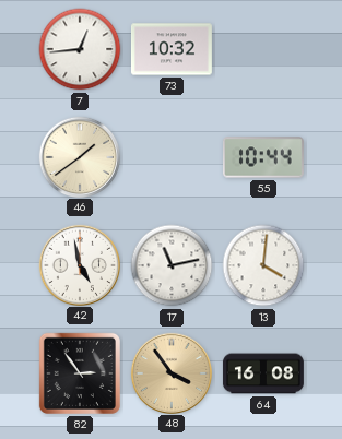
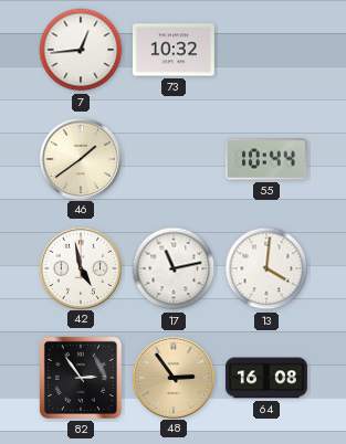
48: 3:54 -> 2:54
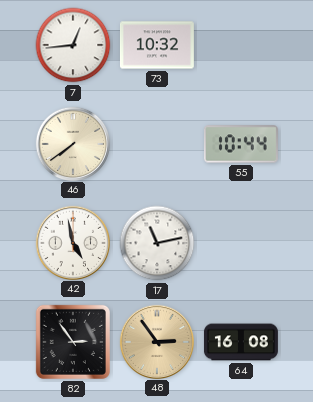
46: 1:39 -> 7:39
13: 4:01 -> none
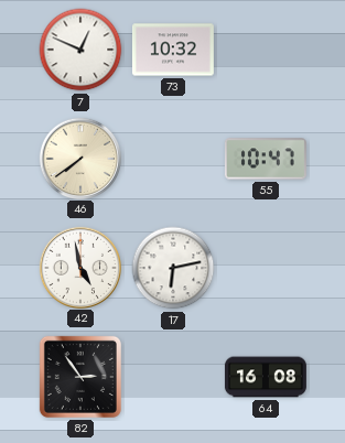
7: 12:44 -> 12:49
55: 10:44 -> 10:47
17: 11:13 -> 6:13
48: 2:54 -> none
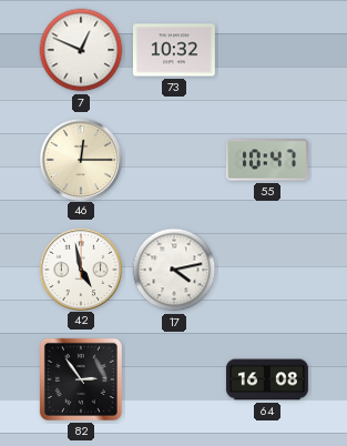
46: 7:39 -> 12:15
17: 6:13 -> 4:13
